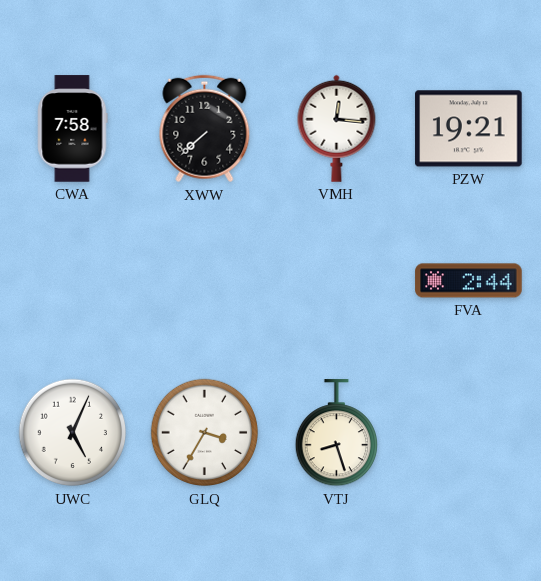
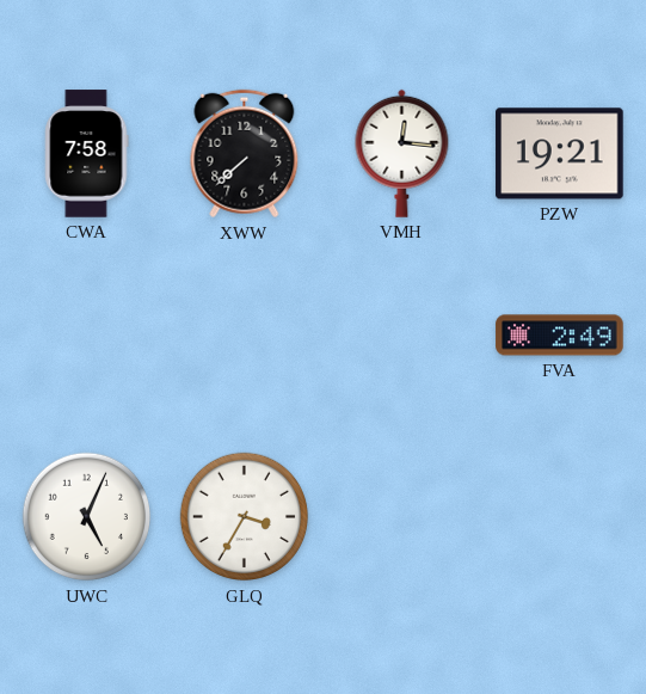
FVA: 2:44 -> 2:49
VTJ: 8:27 -> none
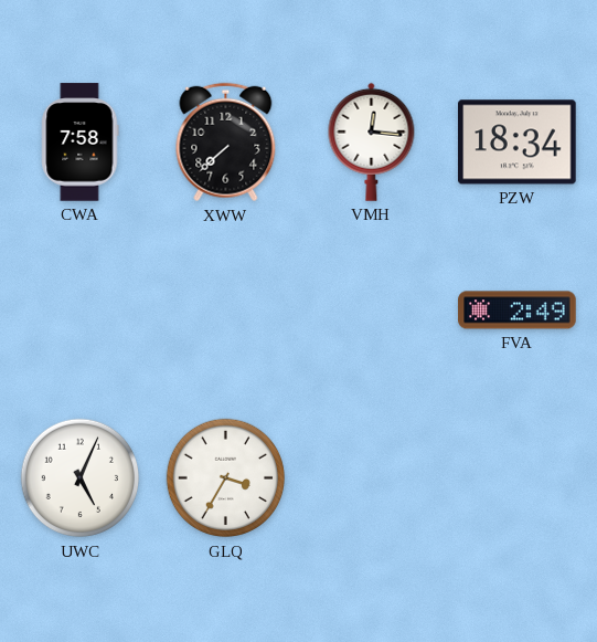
PZW: 19:21 -> 18:34
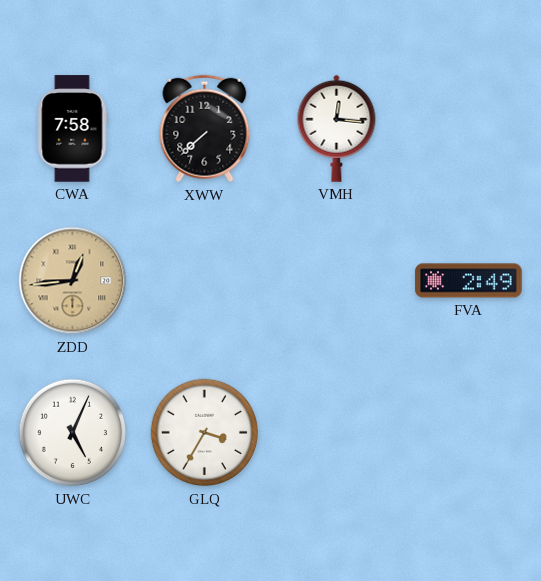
PZW: 18:34 -> none
ZDD: none -> 12:44
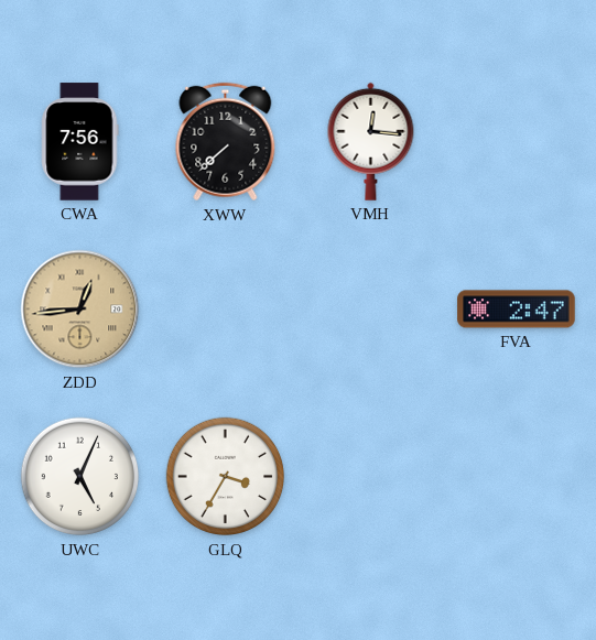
CWA: 7:58 -> 7:56
FVA: 2:49 -> 2:47
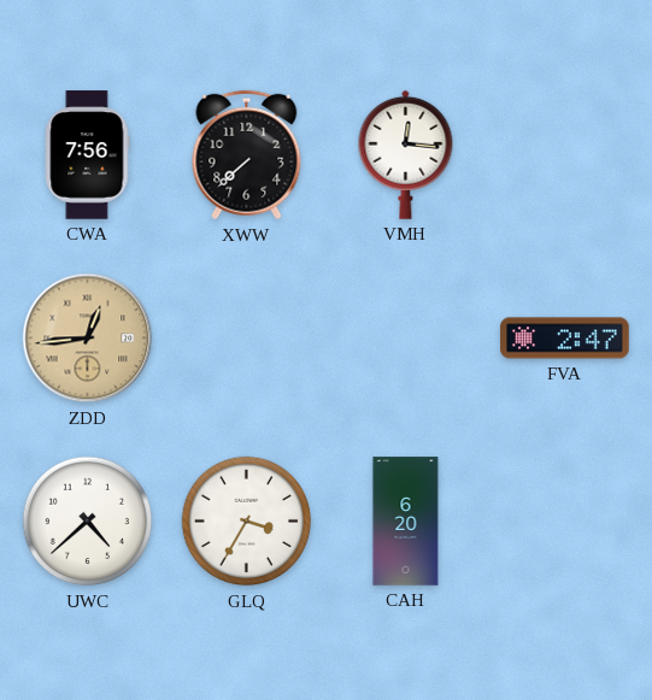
UWC: 5:04 -> 4:38
CAH: none -> 6:20
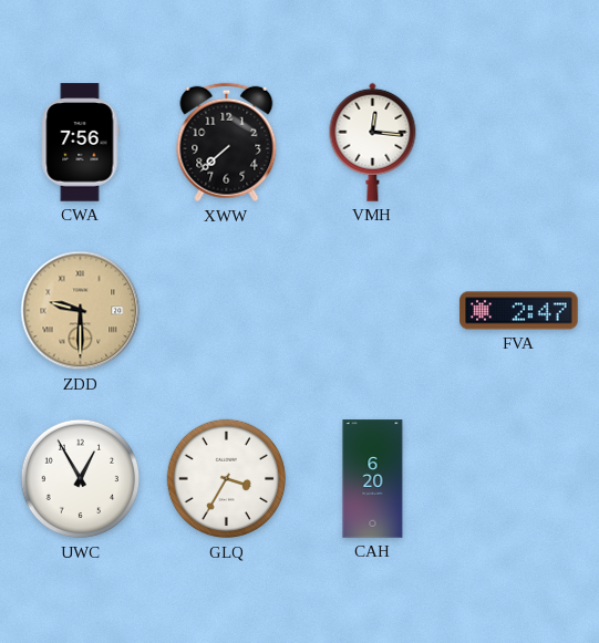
ZDD: 12:44 -> 9:30
UWC: 4:38 -> 12:55
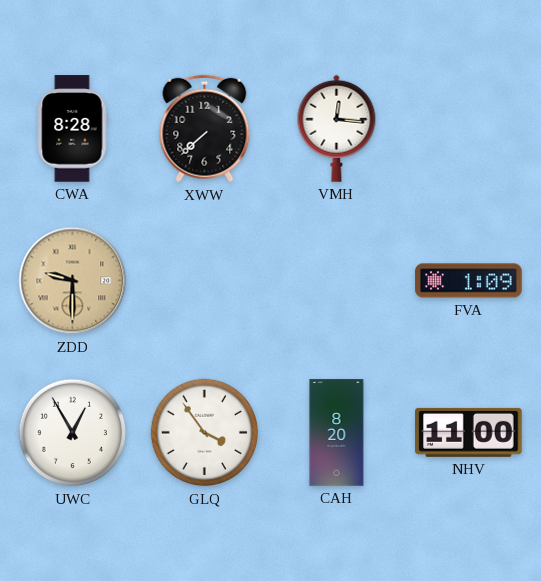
CWA: 7:56 -> 8:28
FVA: 2:47 -> 1:09
GLQ: 3:35 -> 3:54
CAH: 6:20 -> 8:20
NHV: none -> 11:00
